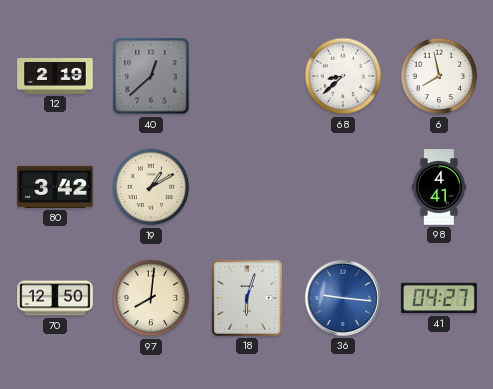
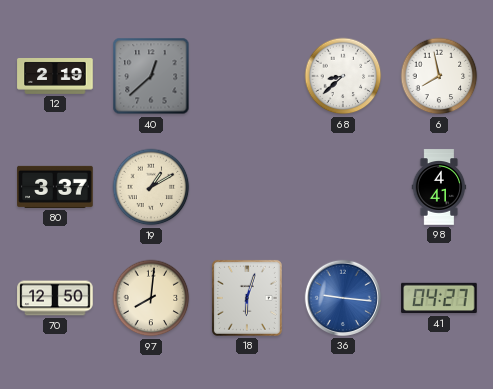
80: 3:42 -> 3:37
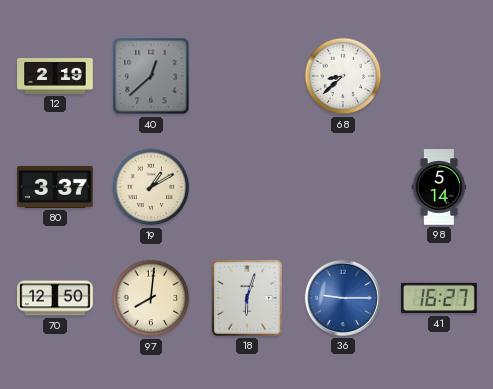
6: 7:58 -> none
98: 4:41 -> 5:14
36: 9:16 -> 9:15
41: 04:27 -> 16:27
